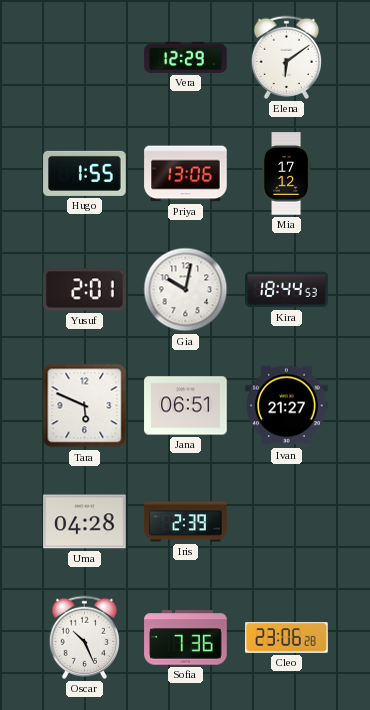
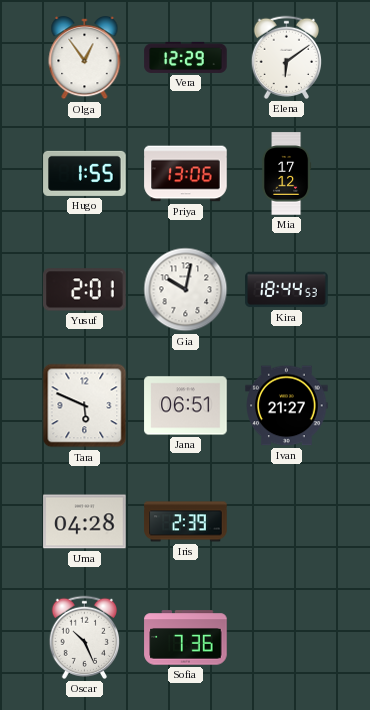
Olga: none -> 12:54
Cleo: 23:06 -> none
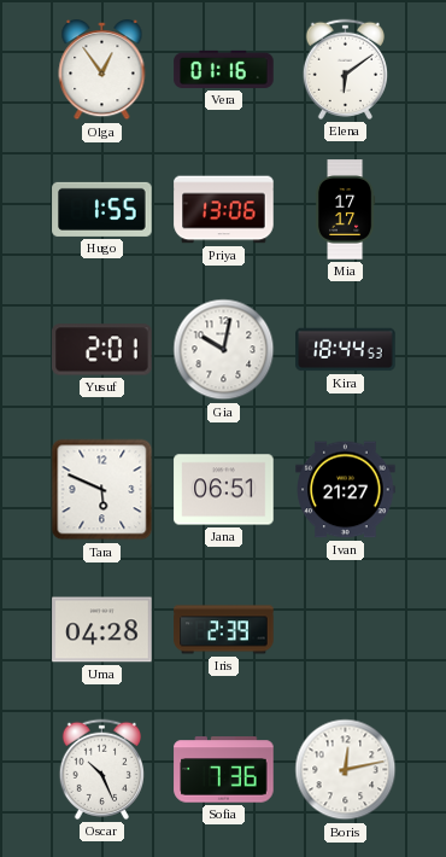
Vera: 12:29 -> 01:16
Mia: 17:12 -> 17:17
Boris: none -> 12:13
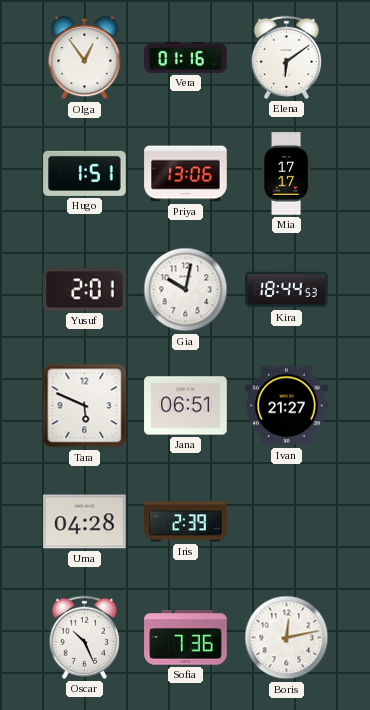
Hugo: 1:55 -> 1:51
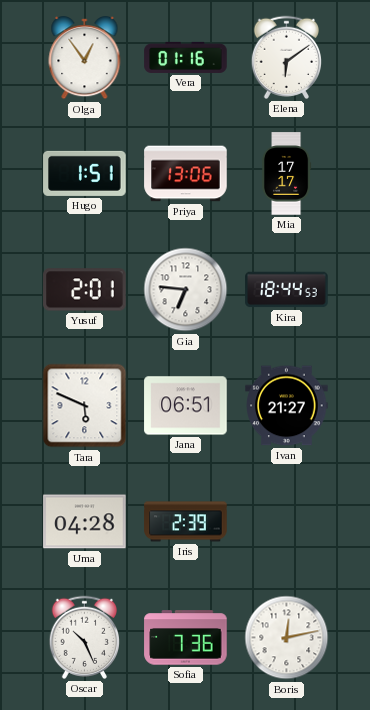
Gia: 10:02 -> 6:46
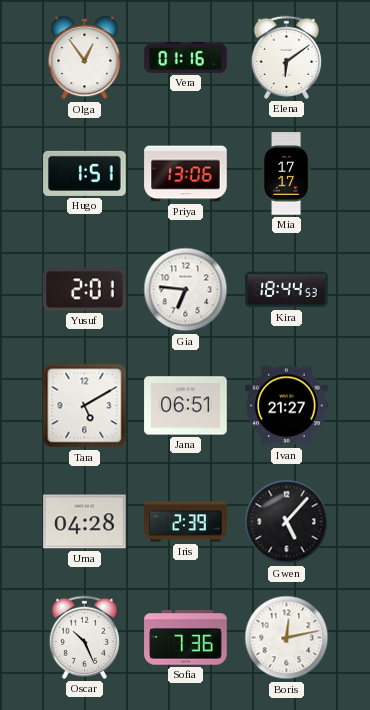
Tara: 5:49 -> 5:10
Gwen: none -> 5:07
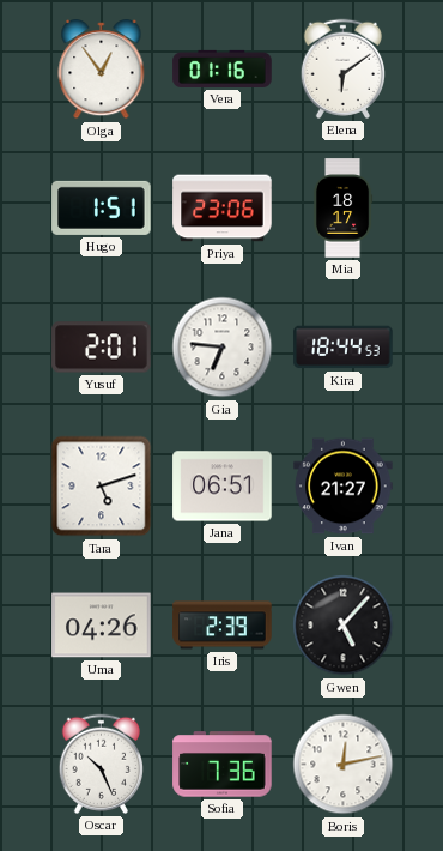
Priya: 13:06 -> 23:06
Mia: 17:17 -> 18:17
Tara: 5:10 -> 5:12
Uma: 04:28 -> 04:26
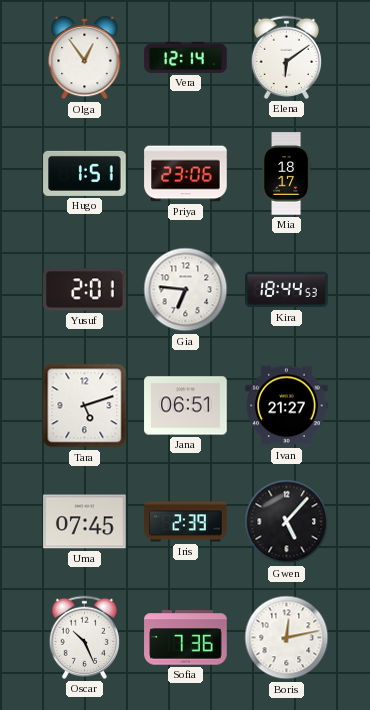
Vera: 01:16 -> 12:14
Uma: 04:26 -> 07:45
